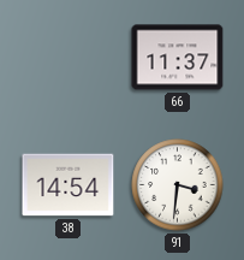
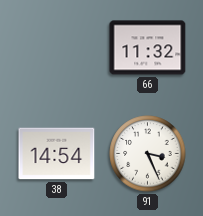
66: 11:37 -> 11:32
91: 3:31 -> 3:26
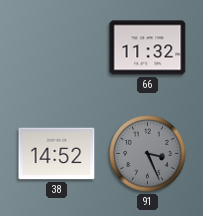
38: 14:54 -> 14:52
91 dial: white -> grey
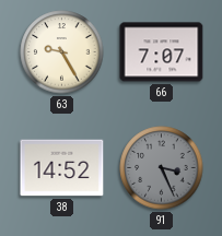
63: none -> 9:25
66: 11:32 -> 7:07
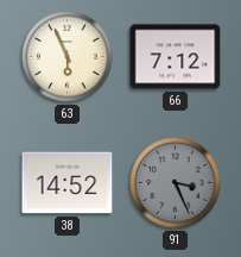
63: 9:25 -> 5:56
66: 7:07 -> 7:12
